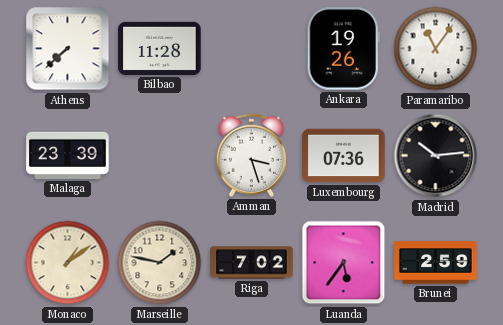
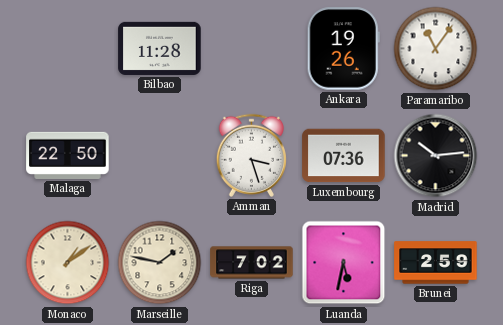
Athens: 7:38 -> none
Malaga: 23:39 -> 22:50
Luanda: 5:36 -> 5:32
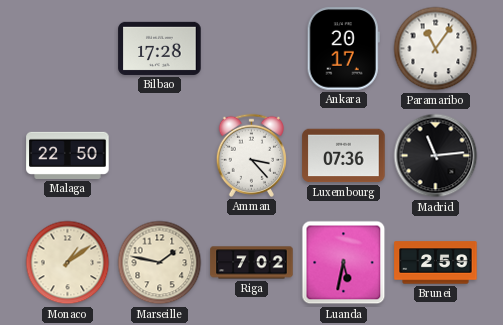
Bilbao: 11:28 -> 17:28
Ankara: 19:26 -> 20:17
Amman: 3:27 -> 3:23
Madrid: 10:14 -> 11:14
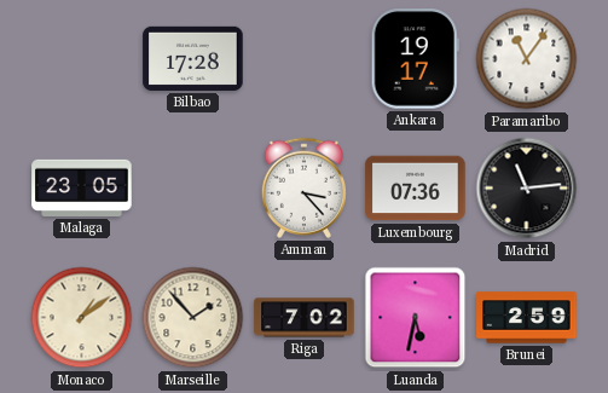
Ankara: 20:17 -> 19:17
Malaga: 22:50 -> 23:05
Marseille: 1:47 -> 1:53
